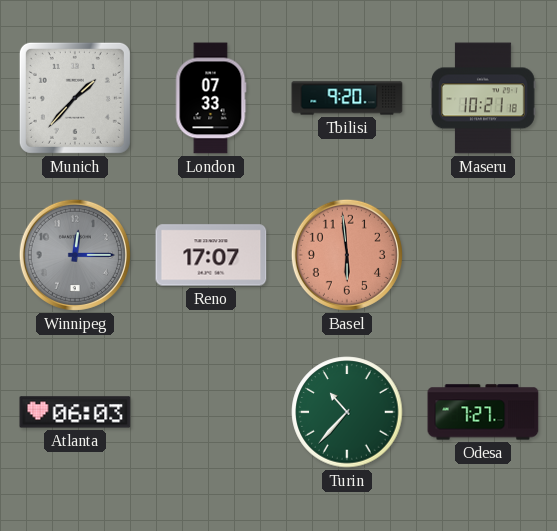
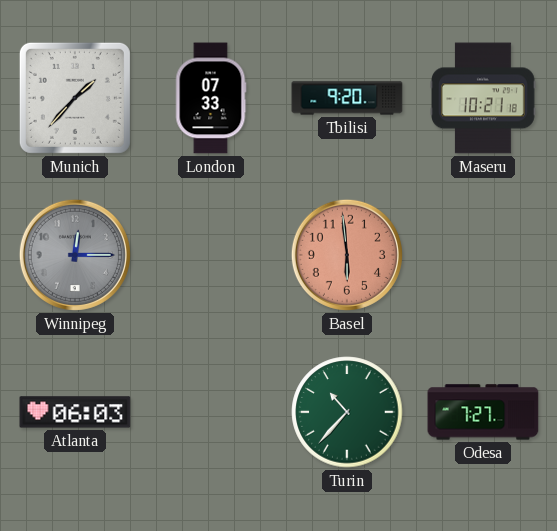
Reno: 17:07 -> none
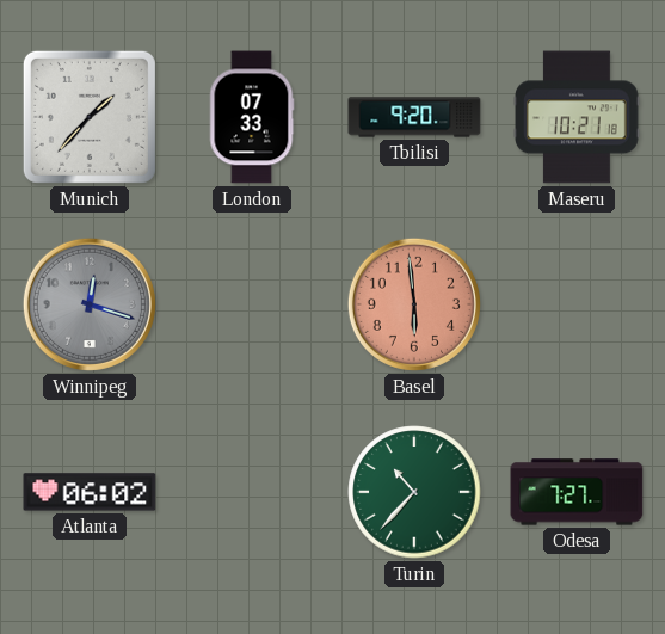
Winnipeg: 12:15 -> 12:18
Atlanta: 06:03 -> 06:02
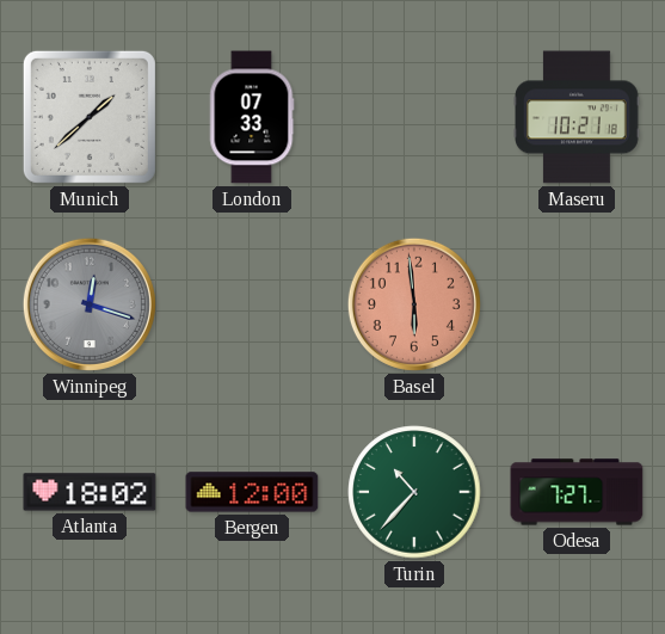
Munich: 1:37 -> 1:38
Tbilisi: 9:20 -> none
Atlanta: 06:02 -> 18:02
Bergen: none -> 12:00
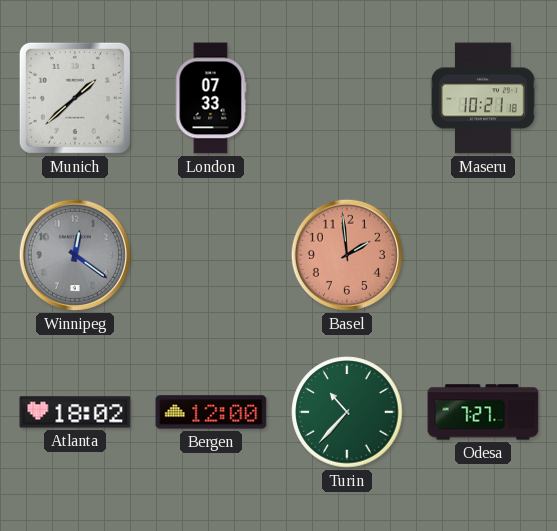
Winnipeg: 12:18 -> 12:21
Basel: 5:59 -> 1:59
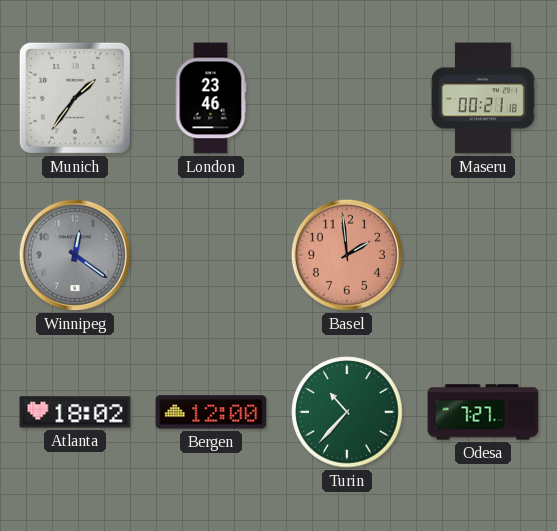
Munich: 1:38 -> 1:36
London: 07:33 -> 23:46
Maseru: 10:21 -> 00:21
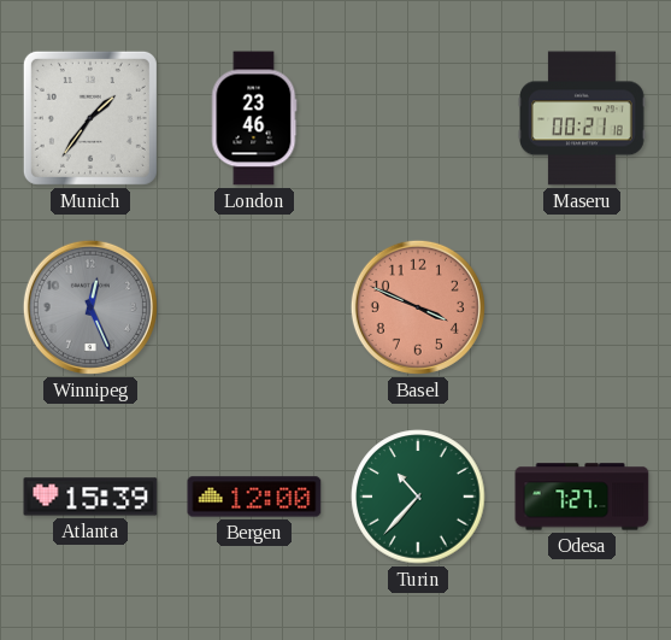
Winnipeg: 12:21 -> 12:26
Basel: 1:59 -> 3:49
Atlanta: 18:02 -> 15:39
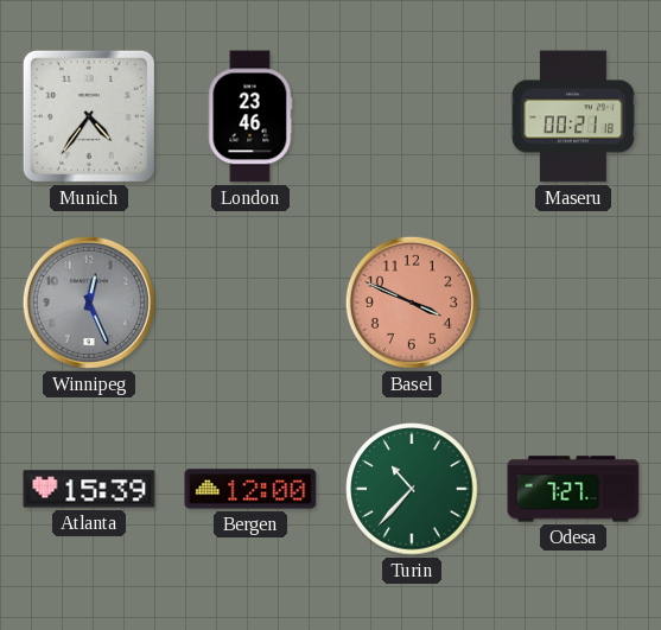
Munich: 1:36 -> 4:36
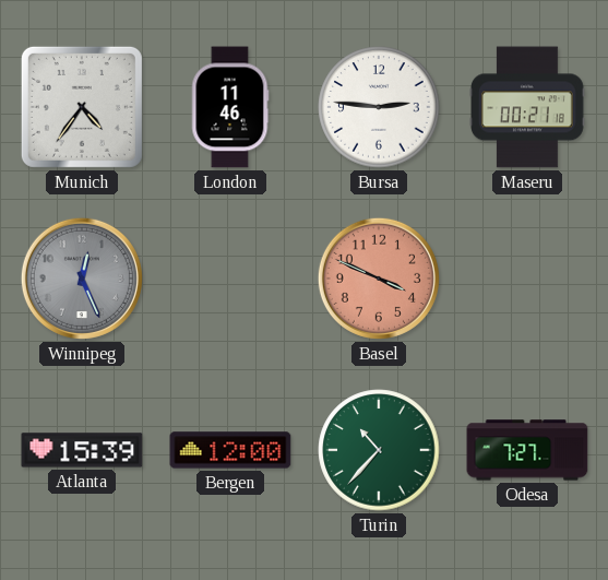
London: 23:46 -> 11:46
Bursa: none -> 2:46
